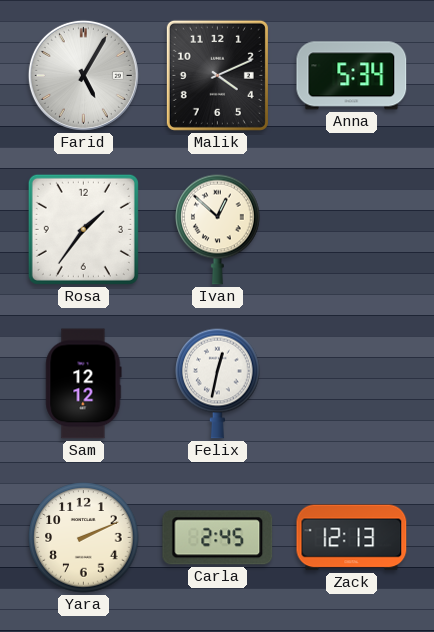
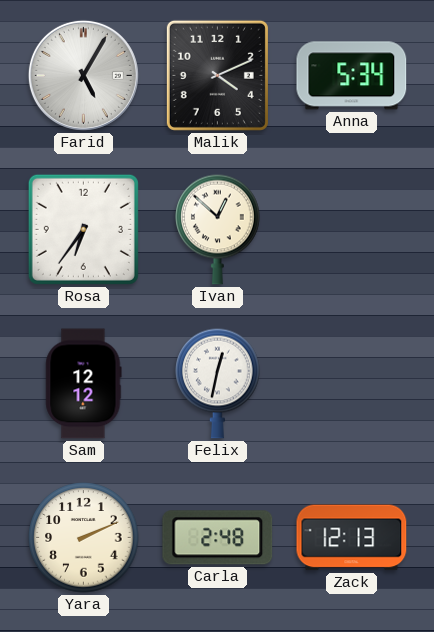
Rosa: 1:36 -> 6:36
Carla: 2:45 -> 2:48
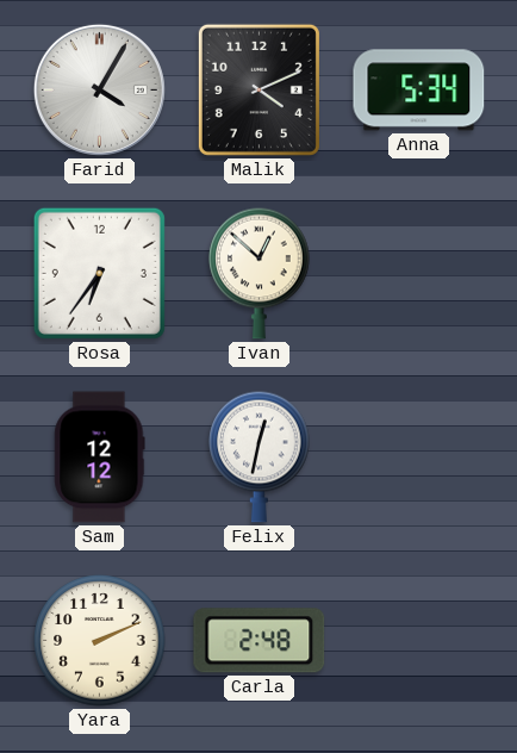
Farid: 5:05 -> 4:05
Zack: 12:13 -> none
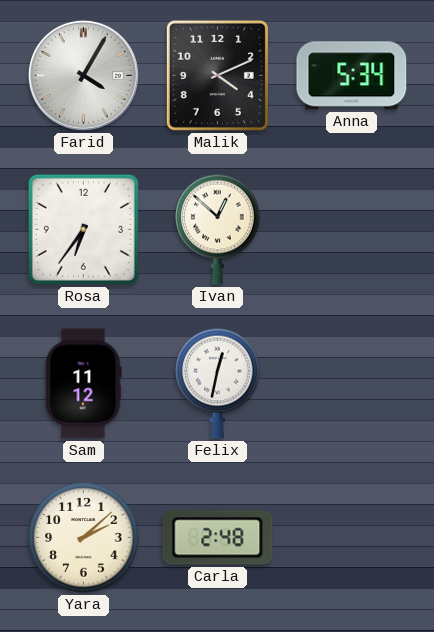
Sam: 12:12 -> 11:12
Yara: 2:11 -> 2:08
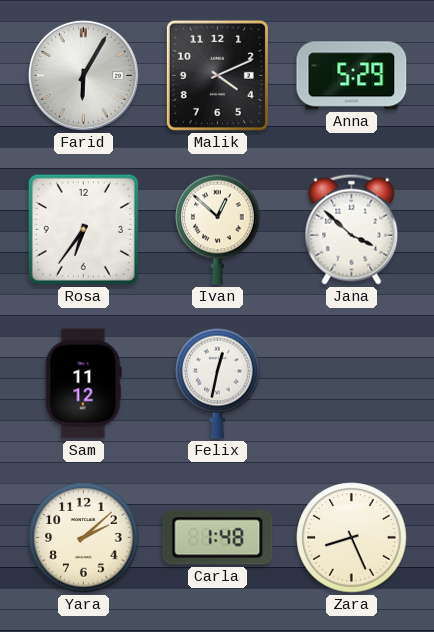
Farid: 4:05 -> 6:05
Anna: 5:34 -> 5:29
Jana: none -> 3:52
Carla: 2:48 -> 1:48
Zara: none -> 8:26
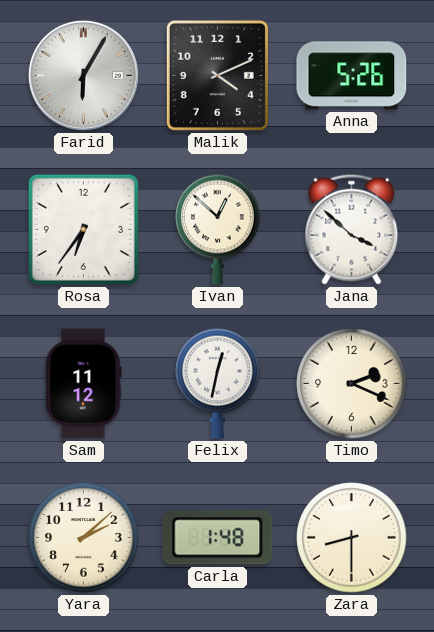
Anna: 5:29 -> 5:26
Timo: none -> 2:19
Zara: 8:26 -> 8:30
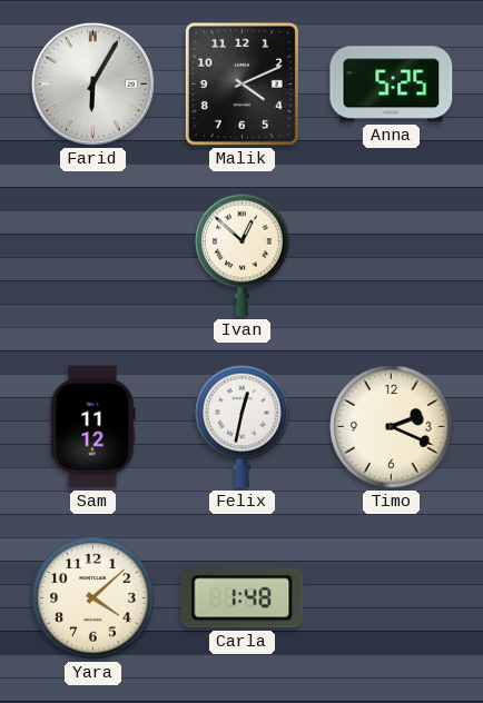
Anna: 5:26 -> 5:25
Rosa: 6:36 -> none
Jana: 3:52 -> none
Yara: 2:08 -> 4:08
Zara: 8:30 -> none
